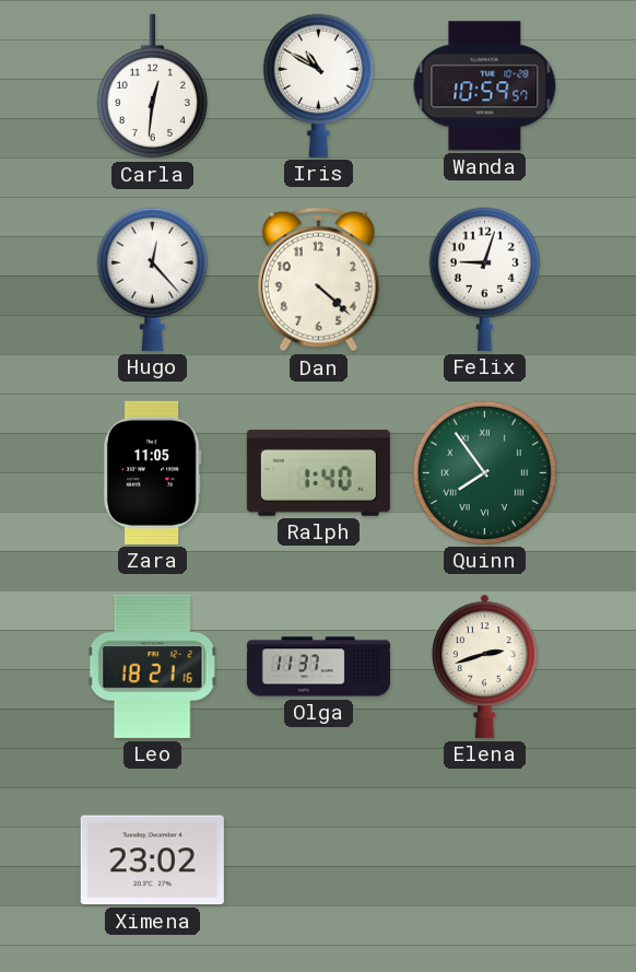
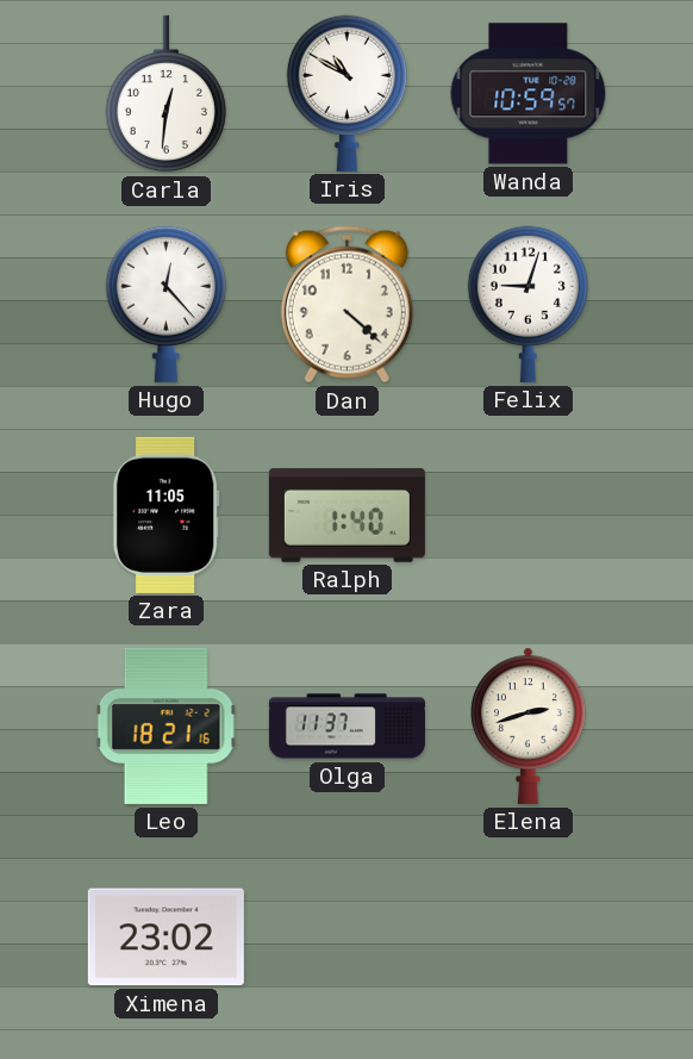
Quinn: 7:54 -> none
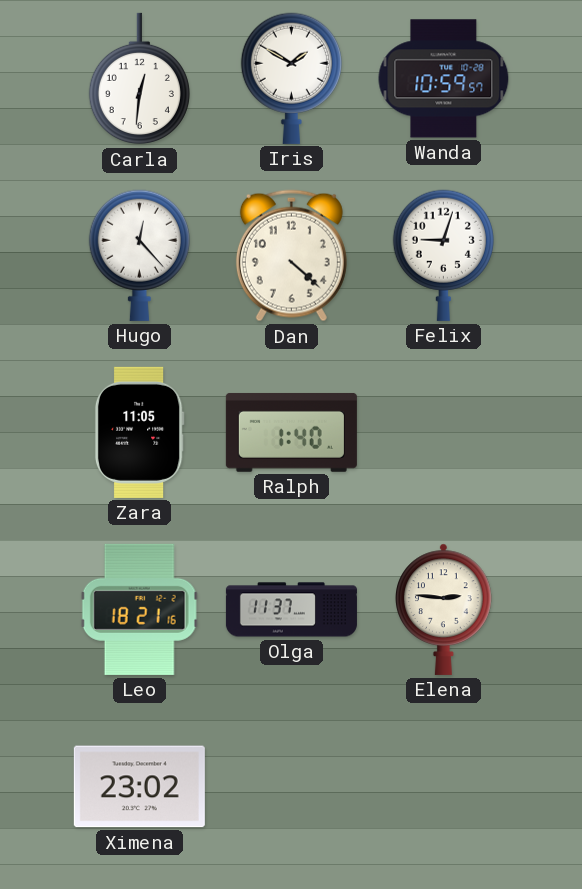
Iris: 10:50 -> 1:50
Elena: 2:42 -> 2:46
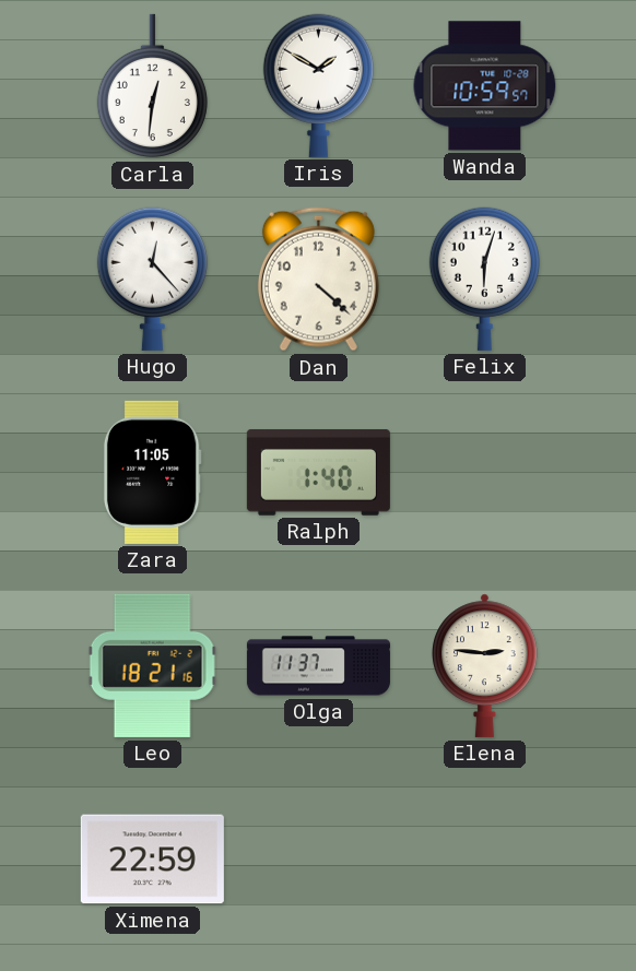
Felix: 9:03 -> 6:03
Ximena: 23:02 -> 22:59
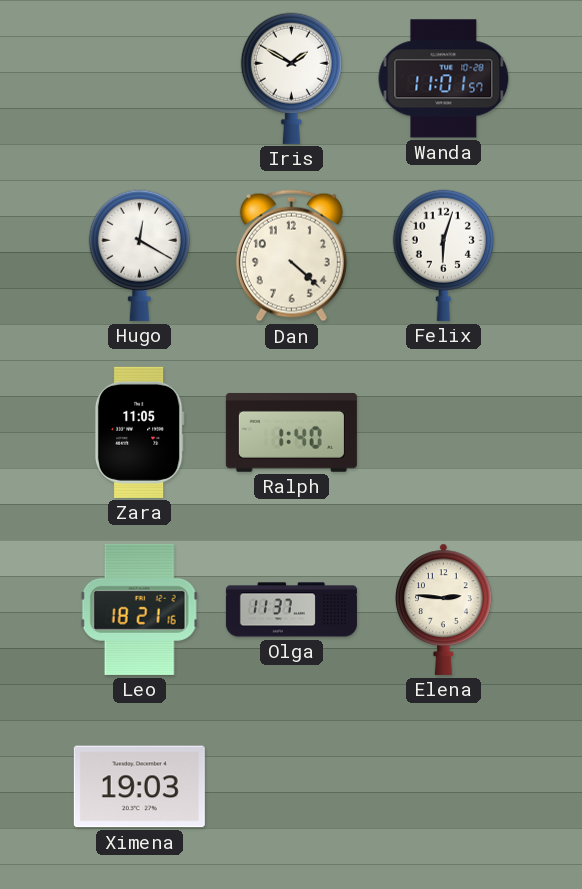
Carla: 12:31 -> none
Wanda: 10:59 -> 11:01
Hugo: 12:23 -> 12:20
Ximena: 22:59 -> 19:03
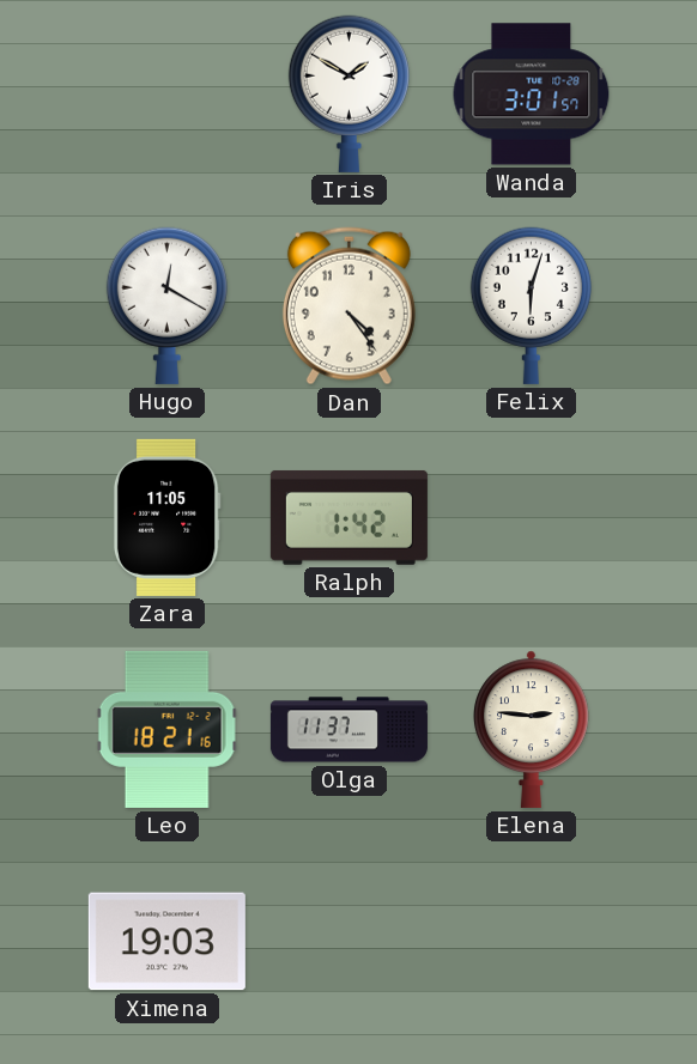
Wanda: 11:01 -> 3:01
Dan: 4:22 -> 4:24
Ralph: 1:40 -> 1:42
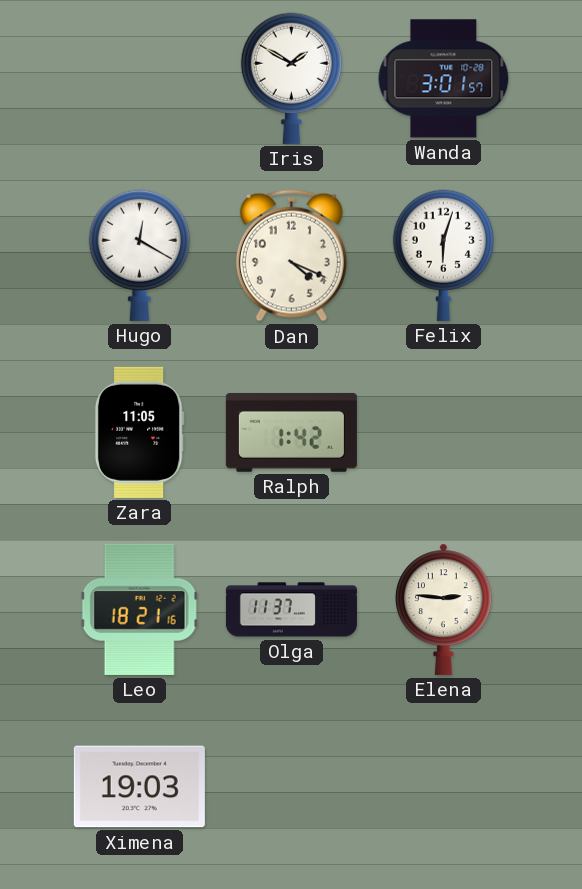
Dan: 4:24 -> 4:19
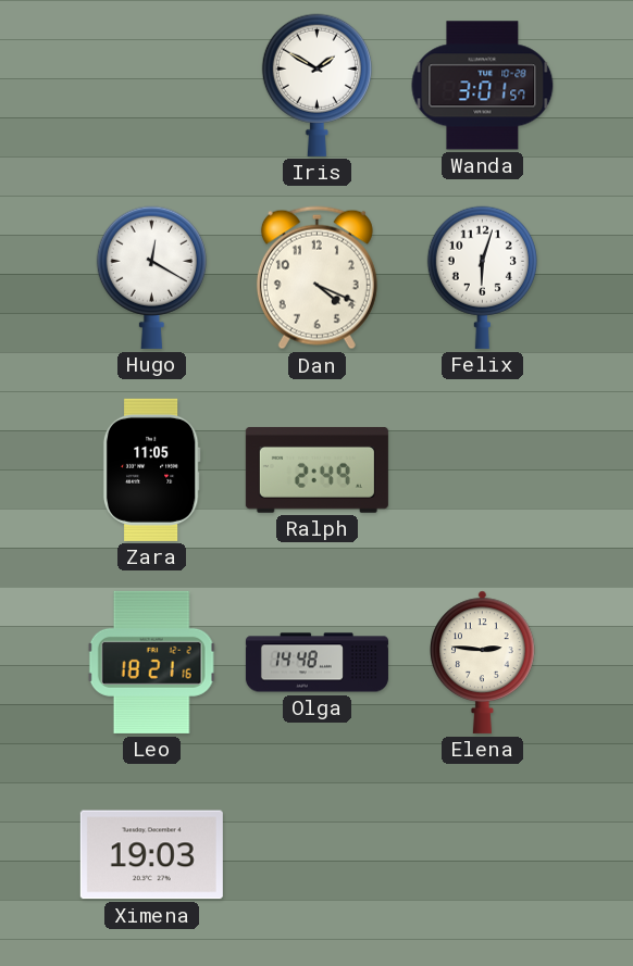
Ralph: 1:42 -> 2:49
Olga: 11:37 -> 14:48
